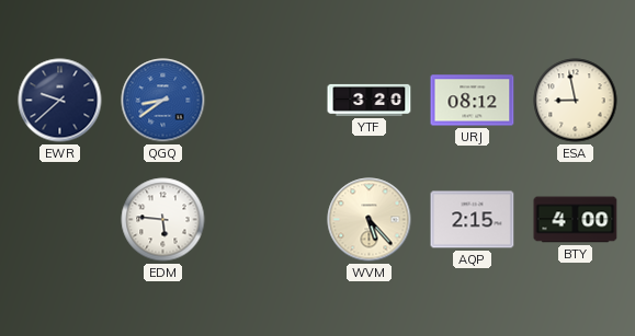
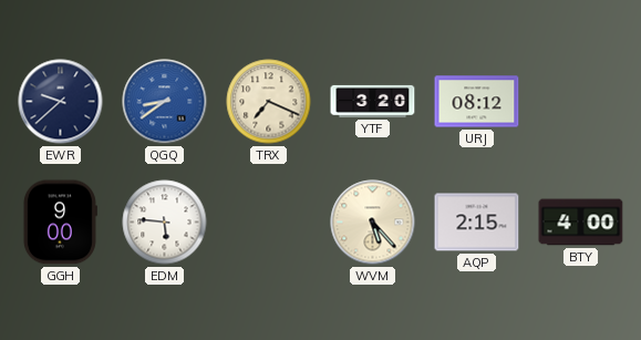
TRX: none -> 7:19
ESA: 8:58 -> none
GGH: none -> 9:00
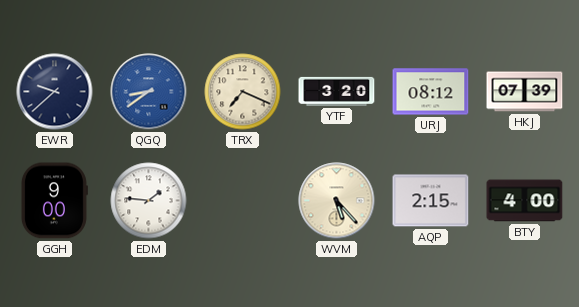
HKJ: none -> 07:39
EDM: 5:46 -> 1:46
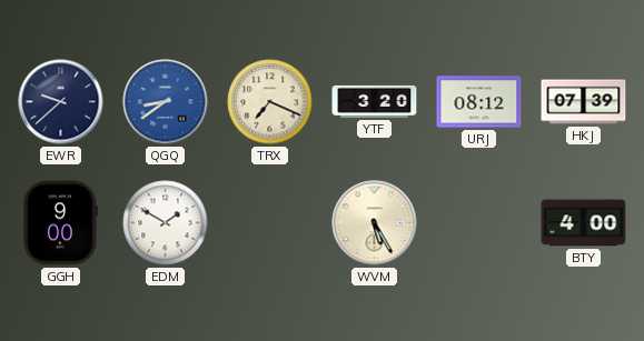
EDM: 1:46 -> 1:50
WVM: 5:23 -> 5:25
AQP: 2:15 -> none
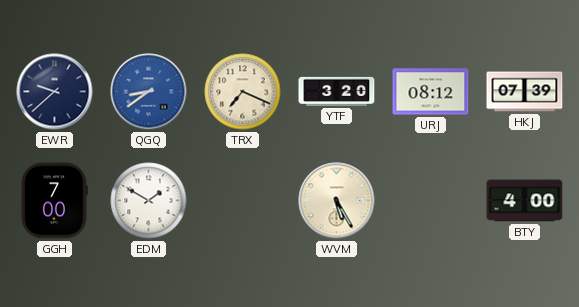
GGH: 9:00 -> 7:00
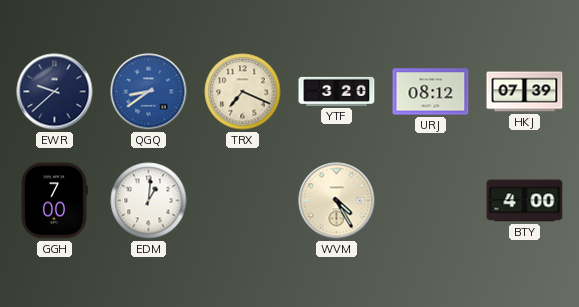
EDM: 1:50 -> 1:01
WVM: 5:25 -> 4:25
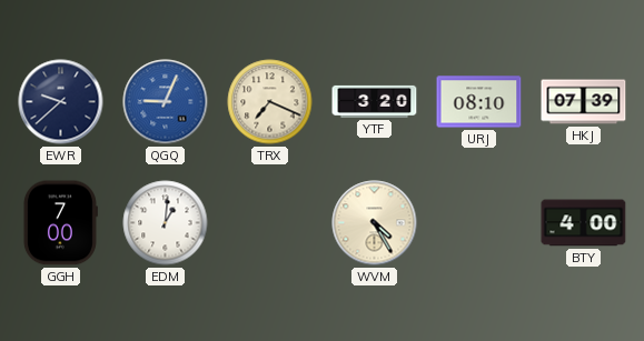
QGQ: 8:39 -> 9:04
URJ: 08:12 -> 08:10
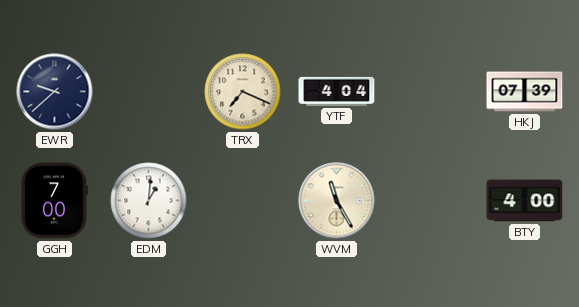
QGQ: 9:04 -> none
YTF: 3:20 -> 4:04
URJ: 08:10 -> none
WVM: 4:25 -> 11:25
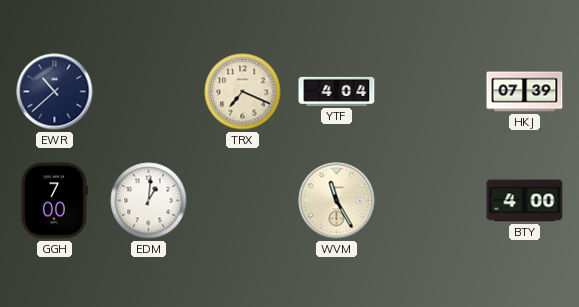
EWR: 9:38 -> 10:38
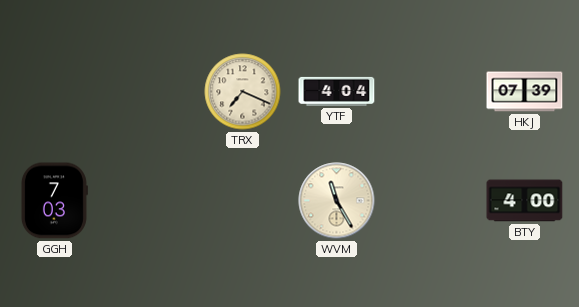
EWR: 10:38 -> none
GGH: 7:00 -> 7:03
EDM: 1:01 -> none
